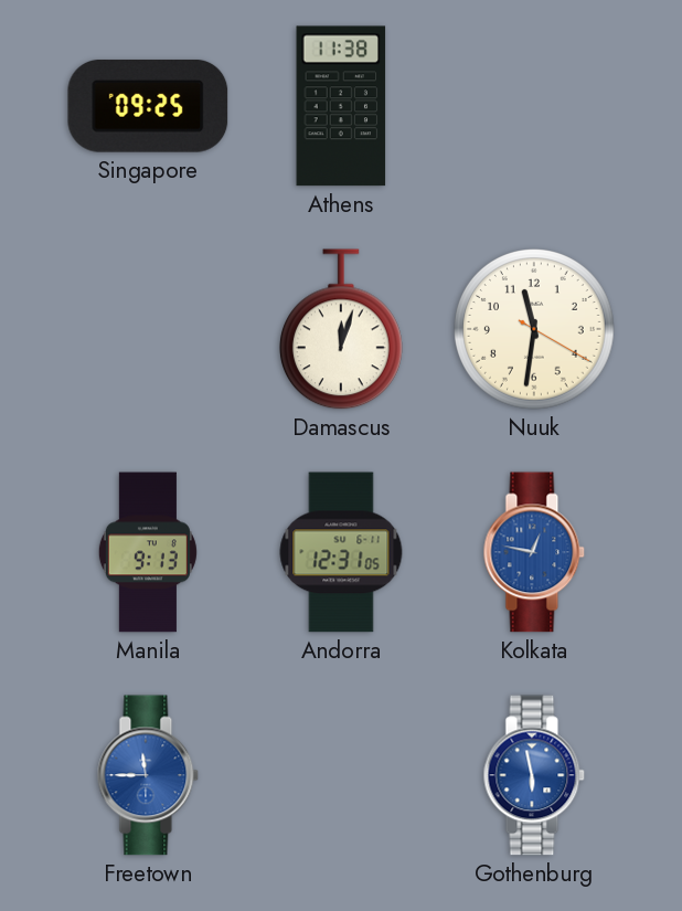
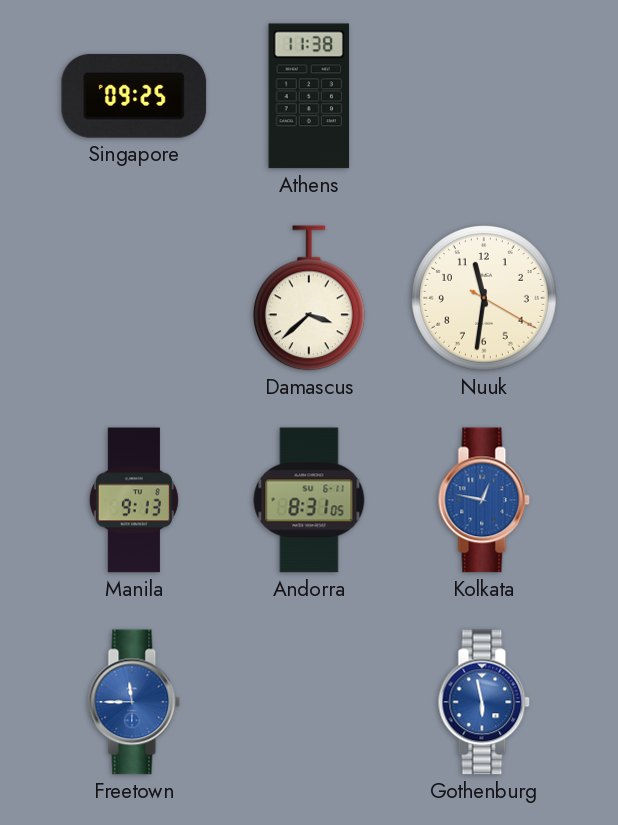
Damascus: 12:03 -> 3:38
Andorra: 12:31 -> 8:31
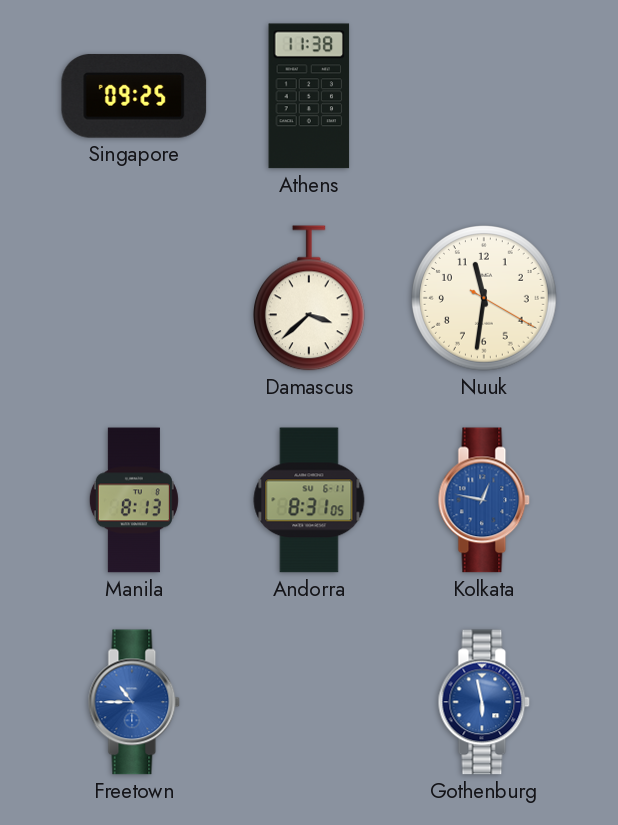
Manila: 9:13 -> 8:13
Freetown: 11:45 -> 10:45
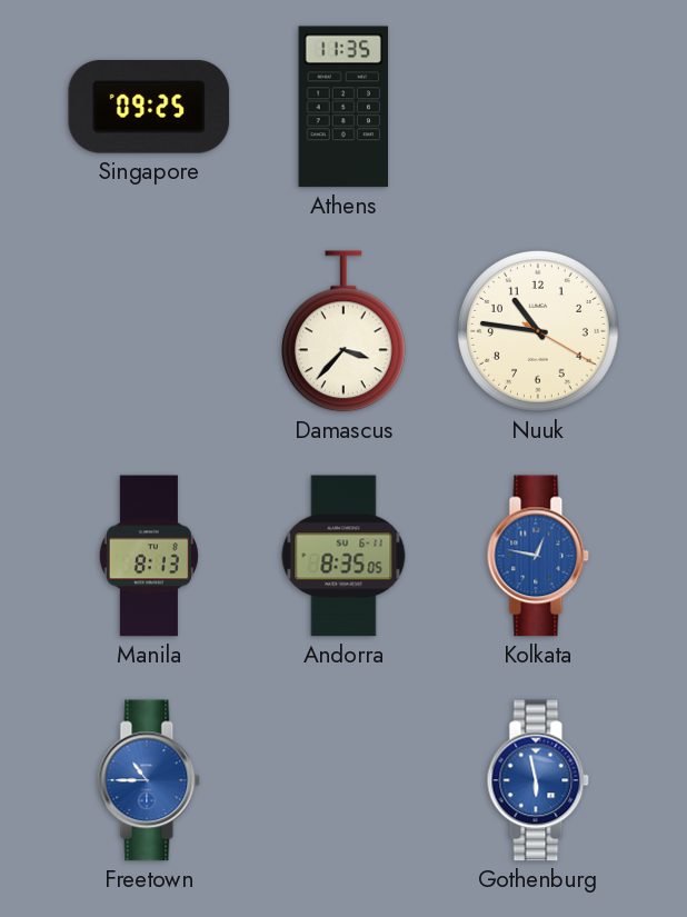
Athens: 11:38 -> 11:35
Damascus: 3:38 -> 3:37
Nuuk: 11:31 -> 10:46
Andorra: 8:31 -> 8:35
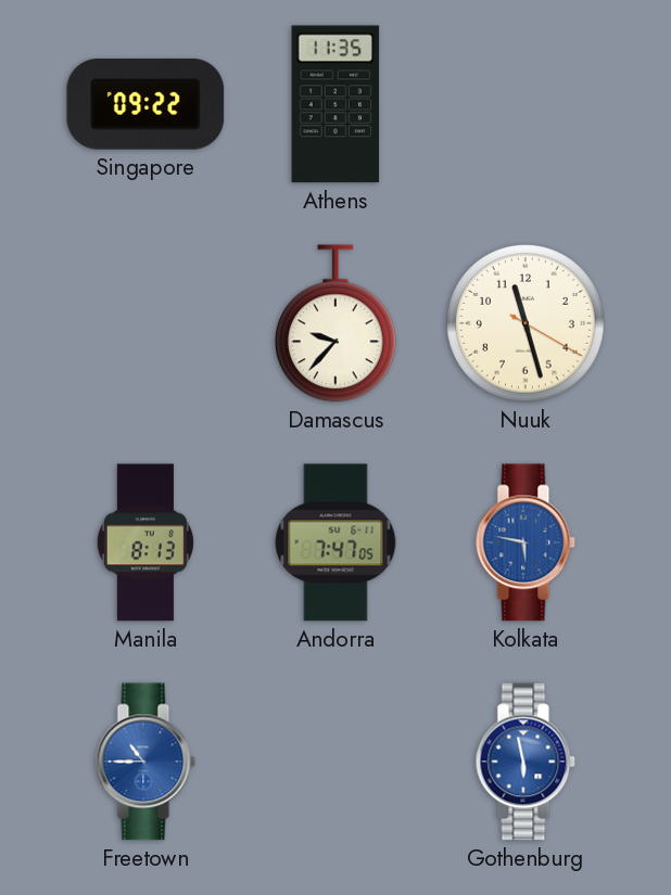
Singapore: 09:25 -> 09:22
Damascus: 3:37 -> 9:37
Nuuk: 10:46 -> 11:27
Andorra: 8:35 -> 7:47
Kolkata: 12:47 -> 5:47
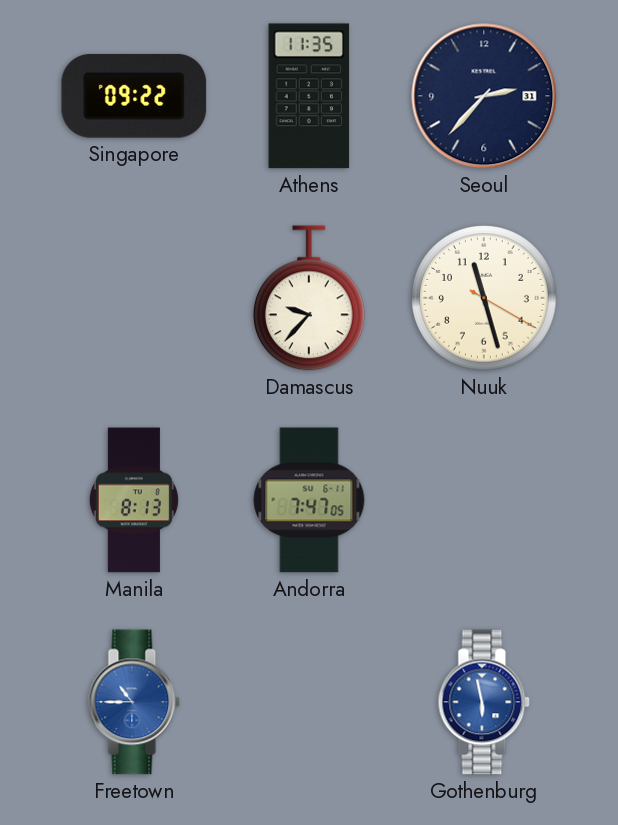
Seoul: none -> 2:37
Kolkata: 5:47 -> none
